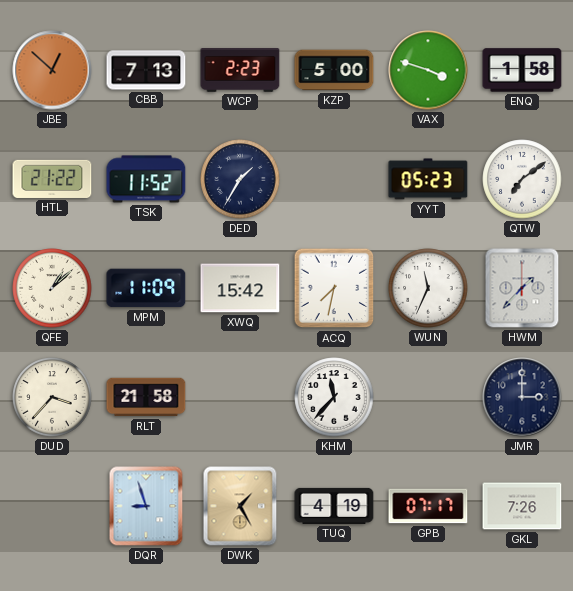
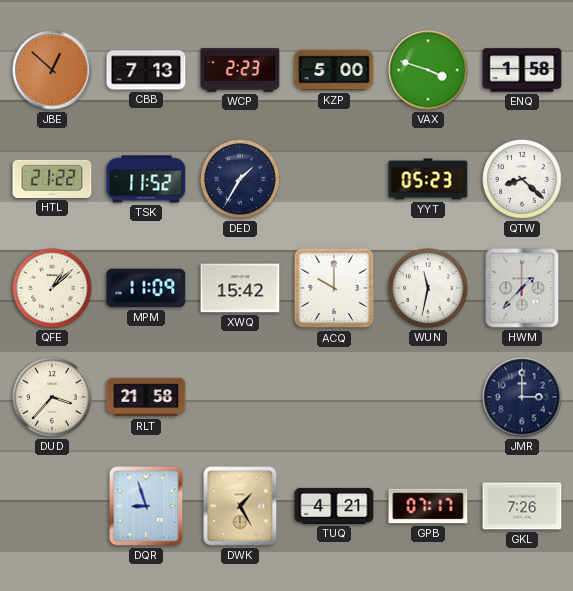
QTW: 7:09 -> 8:22
ACQ: 7:32 -> 10:00
WUN: 11:34 -> 11:32
KHM: 11:37 -> none
TUQ: 4:19 -> 4:21
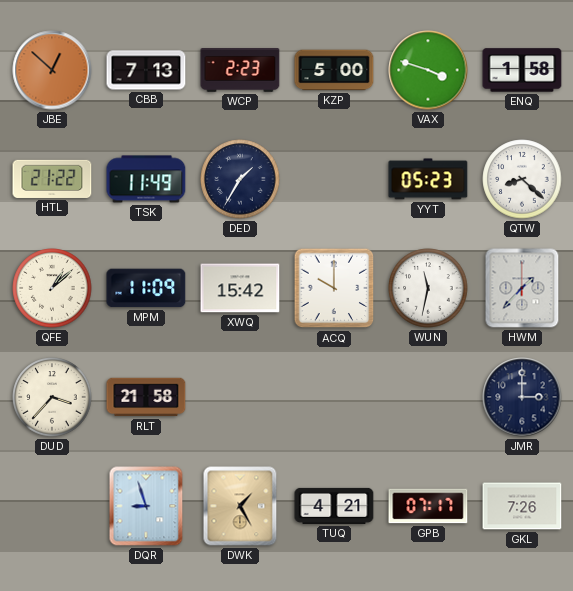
TSK: 11:52 -> 11:49
